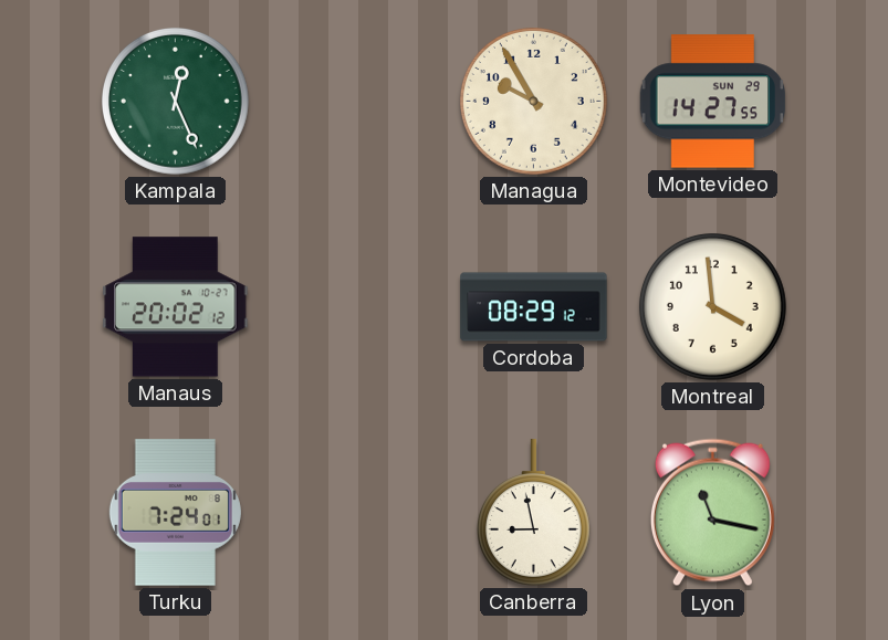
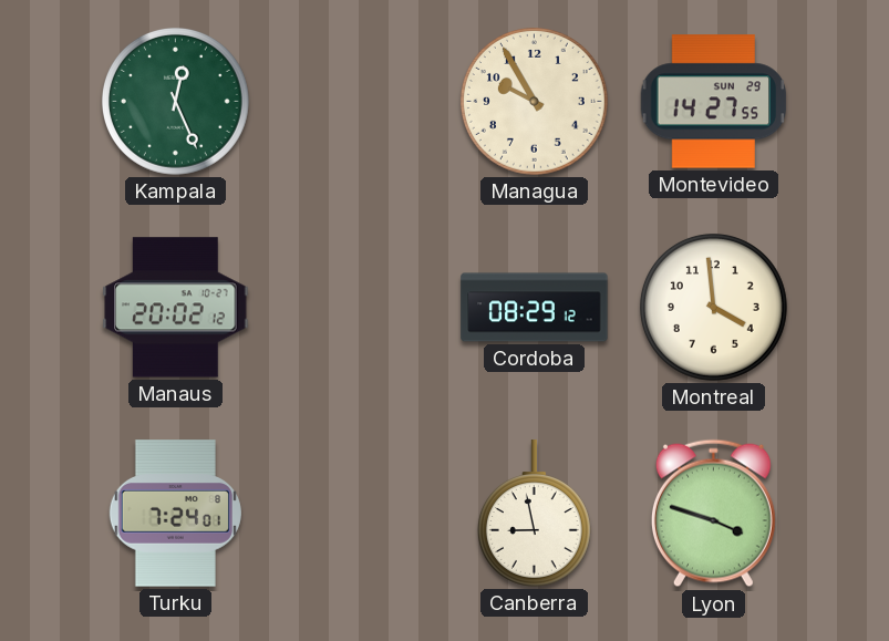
Lyon: 11:17 -> 3:48
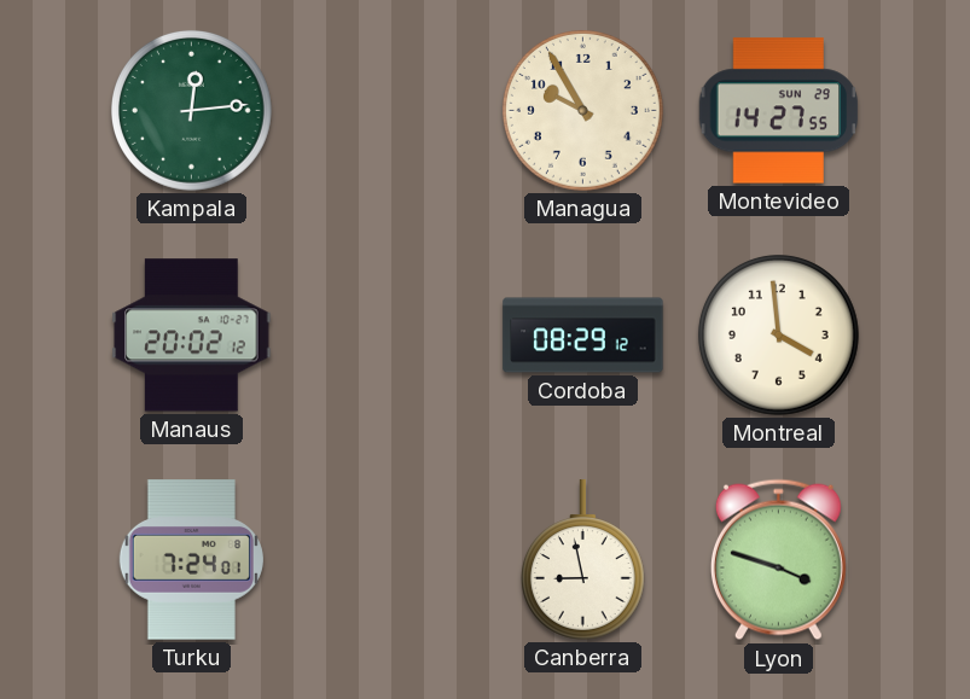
Kampala: 12:26 -> 12:14
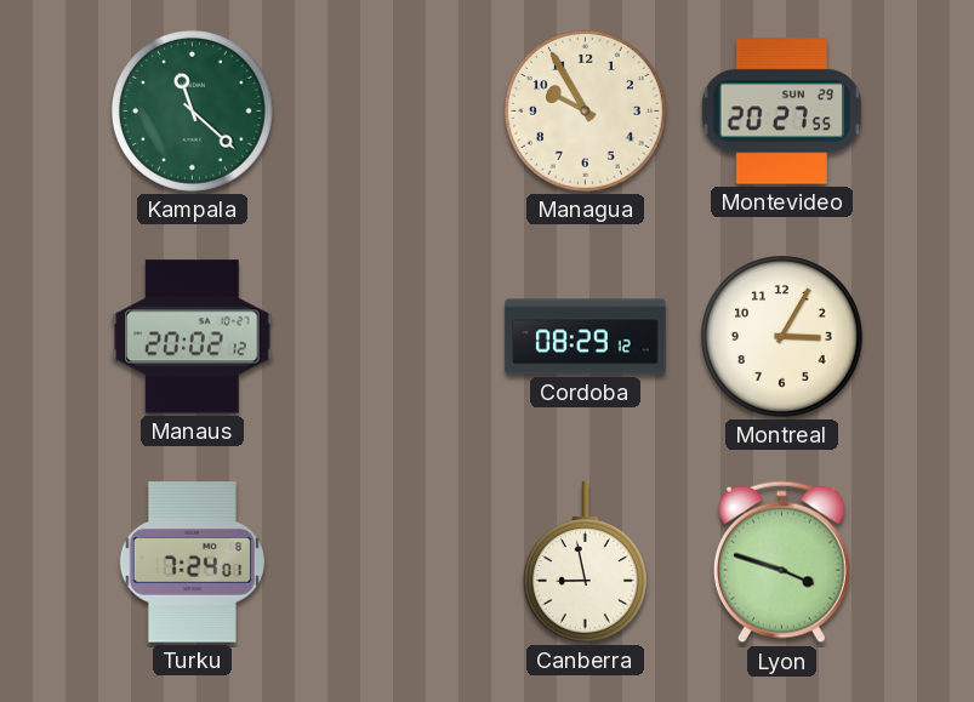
Kampala: 12:14 -> 11:22
Montevideo: 14:27 -> 20:27
Montreal: 3:59 -> 3:05
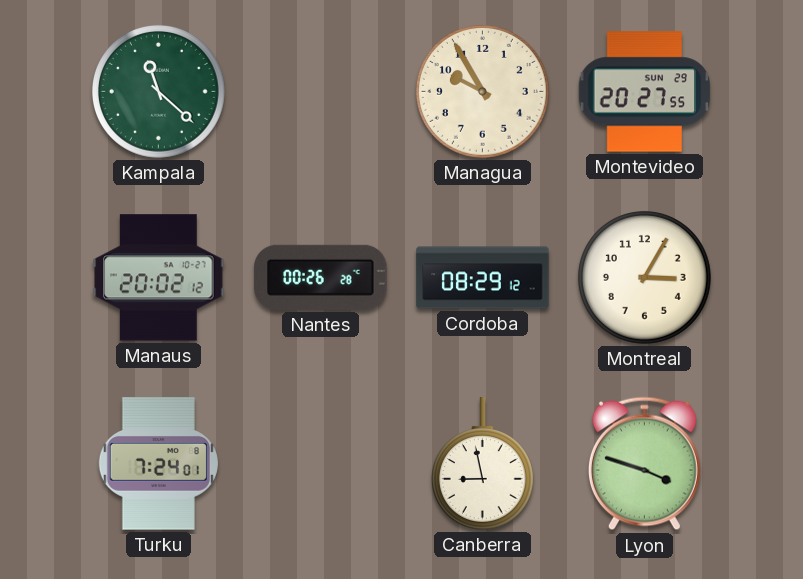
Nantes: none -> 00:26
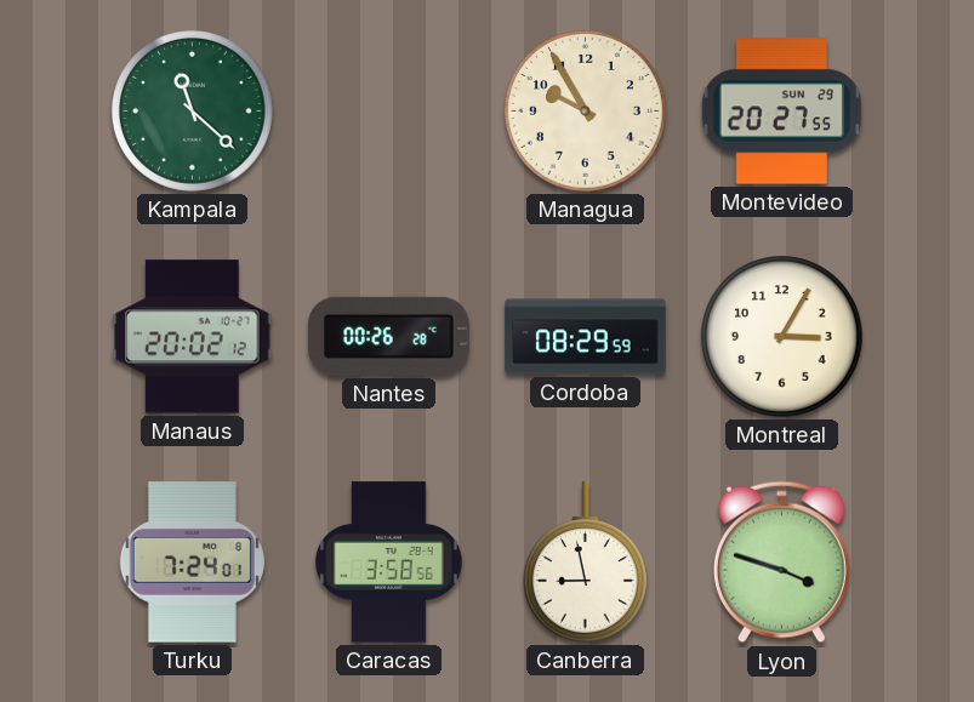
Cordoba: 08:29:12 -> 08:29:59
Caracas: none -> 3:58
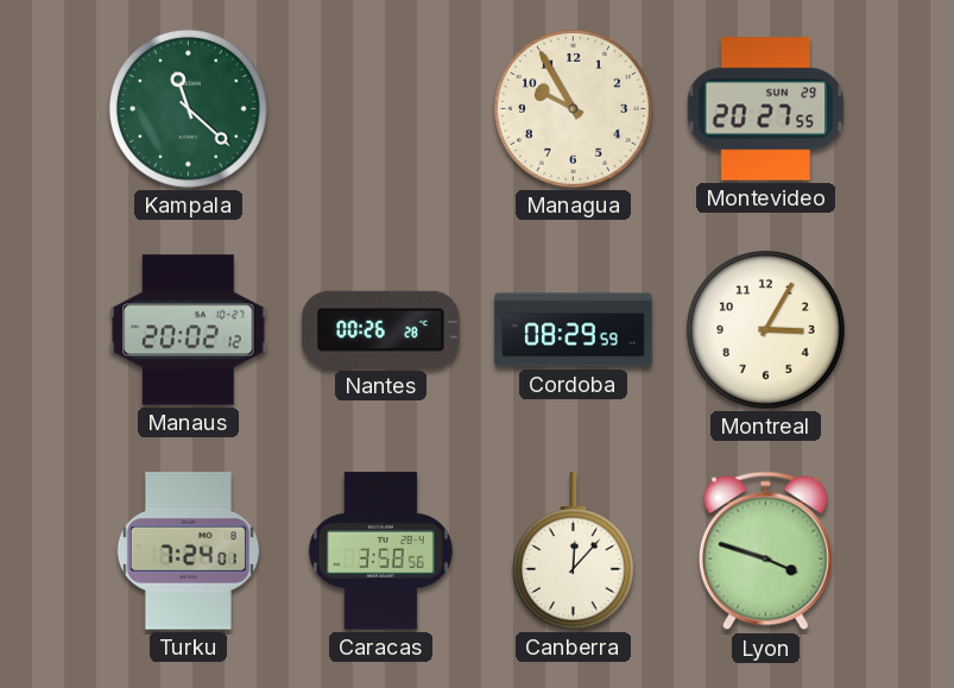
Canberra: 8:58 -> 12:07
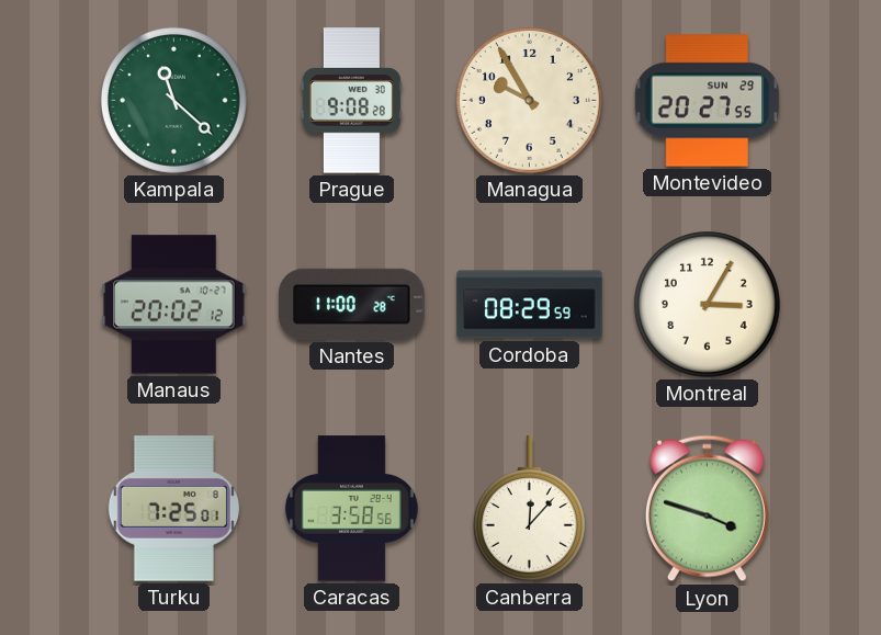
Prague: none -> 9:08
Nantes: 00:26 -> 11:00
Turku: 7:24 -> 7:25
